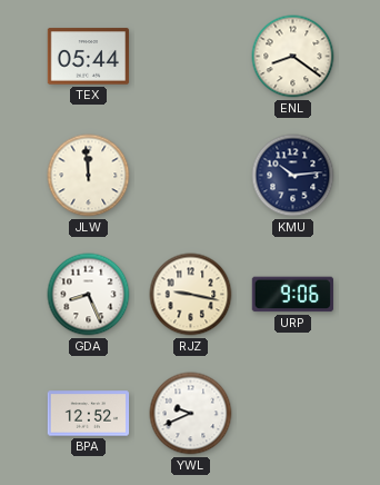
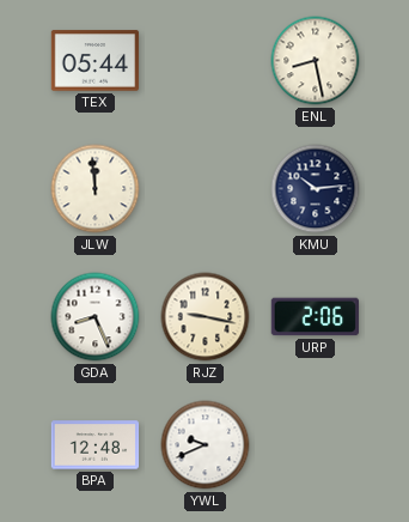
ENL: 8:21 -> 8:28
URP: 9:06 -> 2:06
BPA: 12:52 -> 12:48
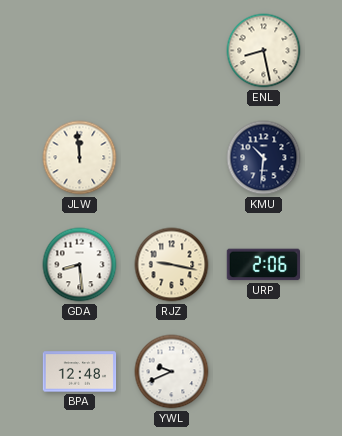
TEX: 05:44 -> none
KMU: 10:14 -> 10:31
GDA: 8:26 -> 8:29
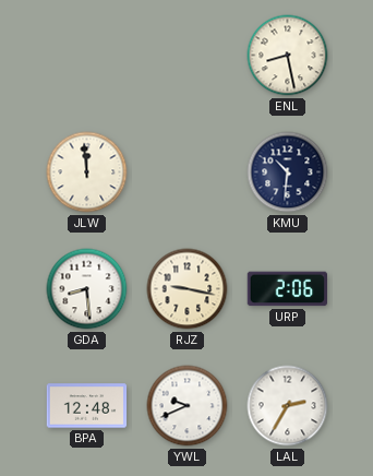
LAL: none -> 2:35
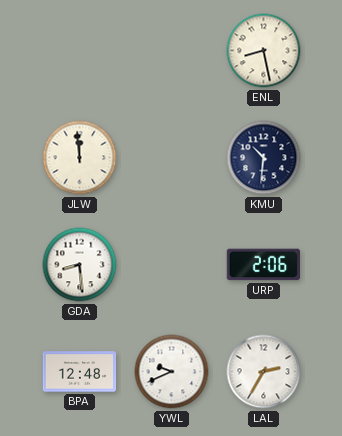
RJZ: 9:17 -> none
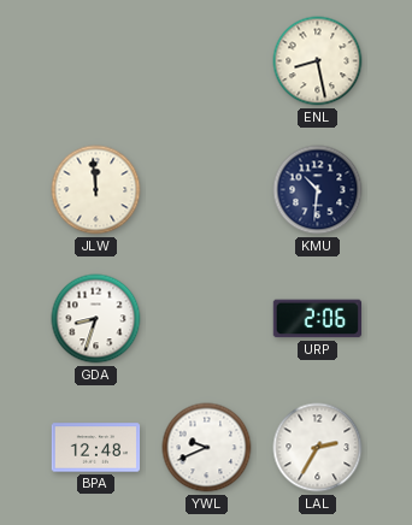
GDA: 8:29 -> 8:33
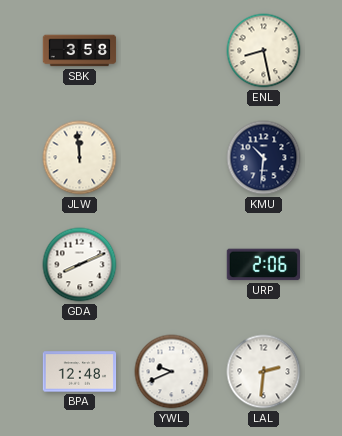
SBK: none -> 3:58
GDA: 8:33 -> 8:11
LAL: 2:35 -> 2:31
